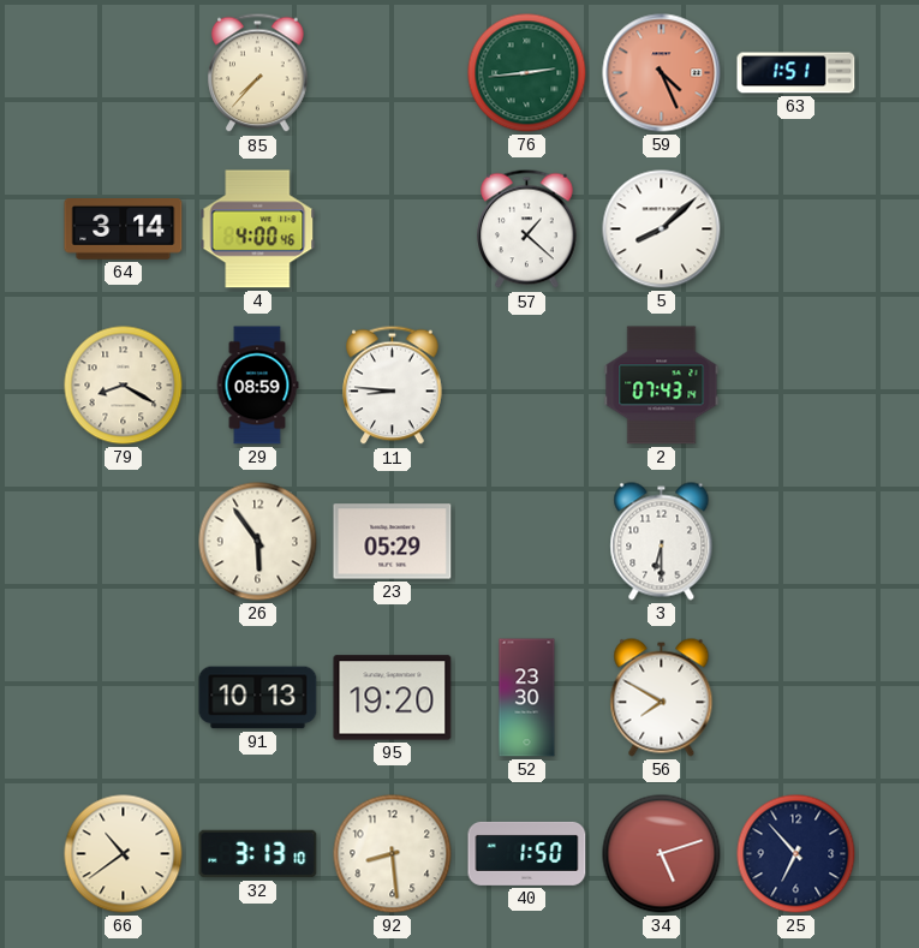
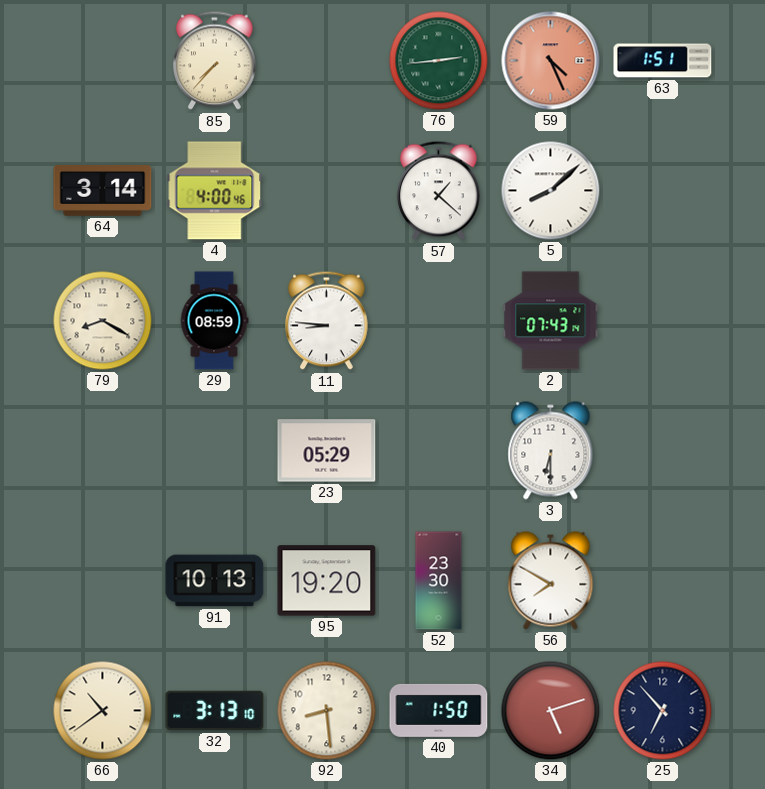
26: 5:54 -> none
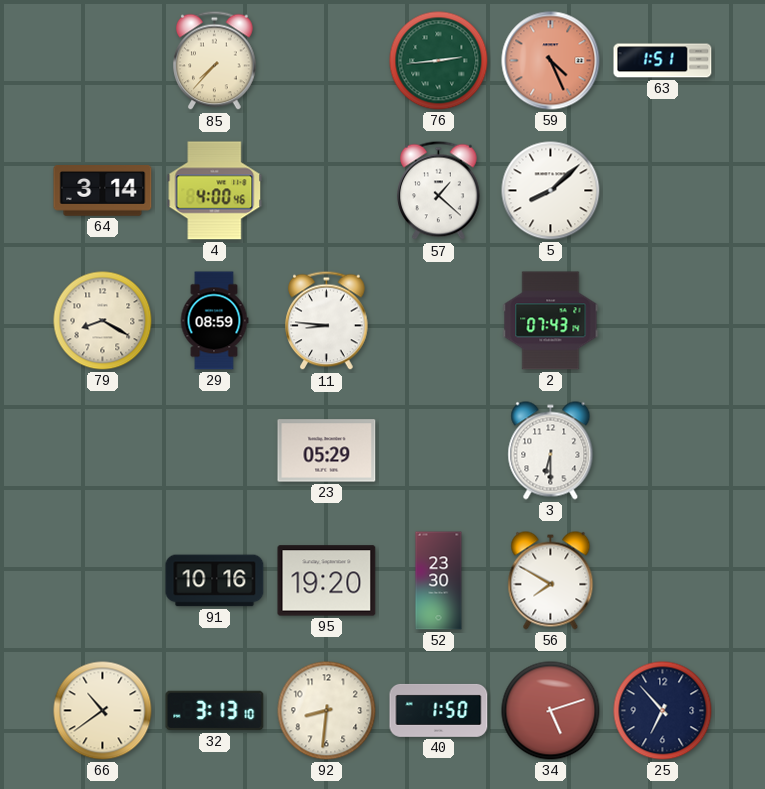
91: 10:13 -> 10:16
92: 8:29 -> 8:31
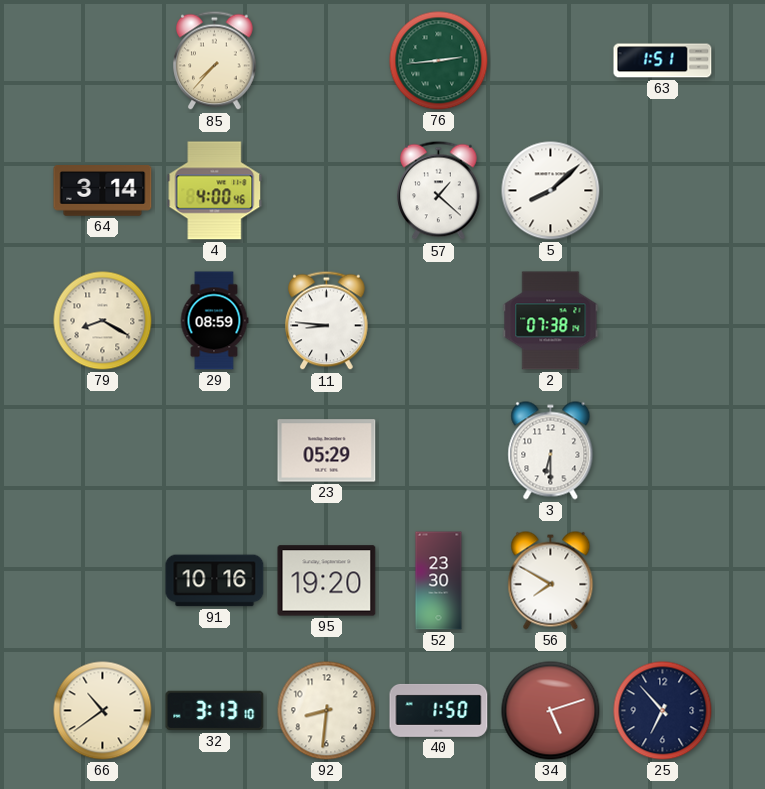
59: 4:26 -> none
2: 07:43 -> 07:38
